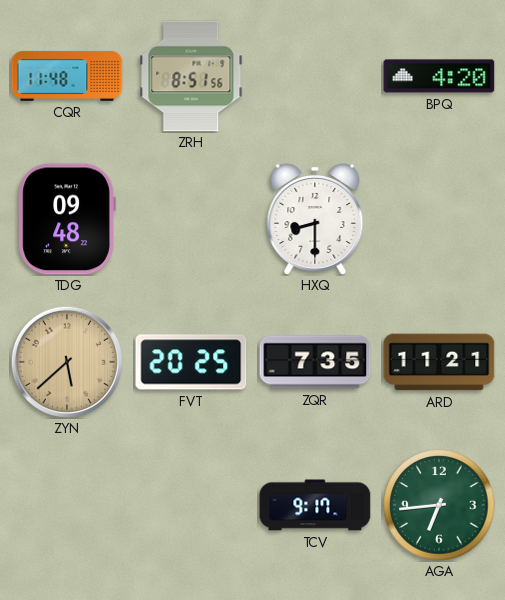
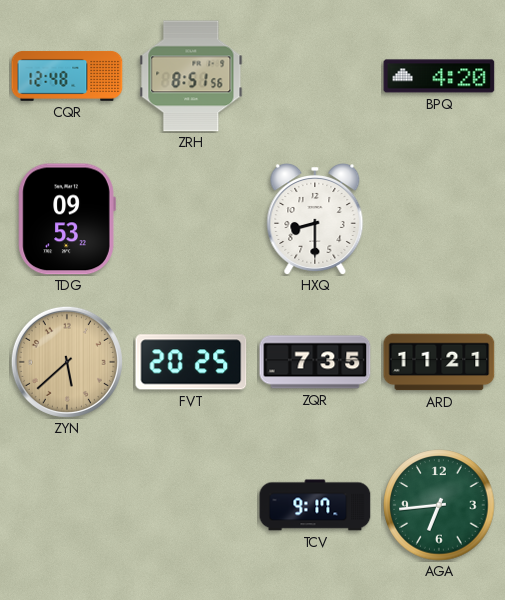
CQR: 11:48 -> 12:48
TDG: 09:48 -> 09:53
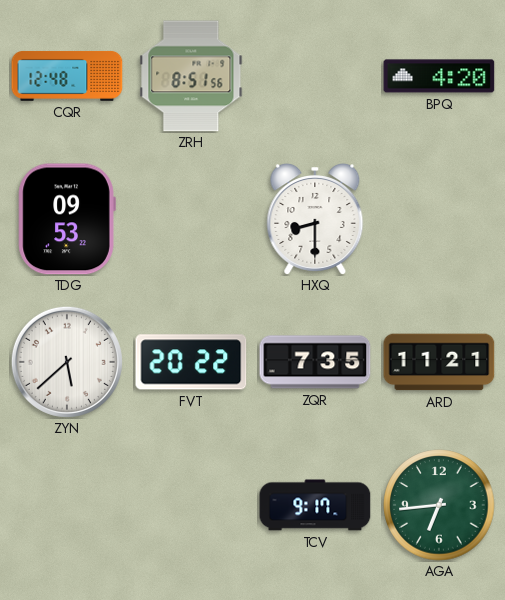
ZYN dial: champagne -> white
FVT: 20:25 -> 20:22
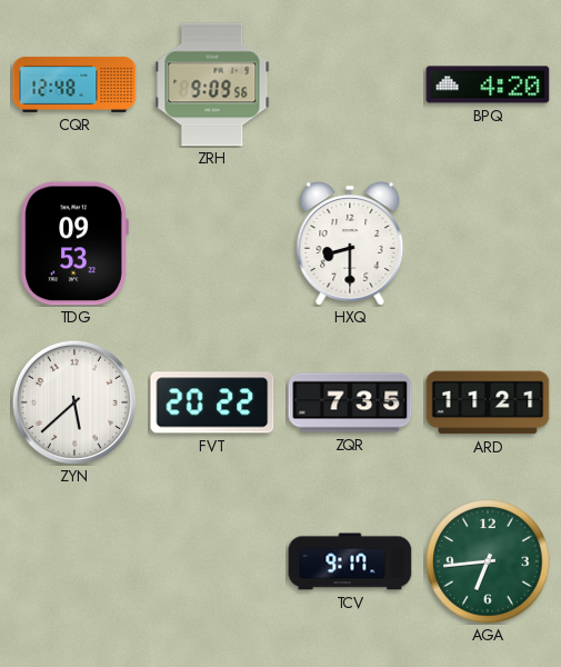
ZRH: 8:51 -> 9:09
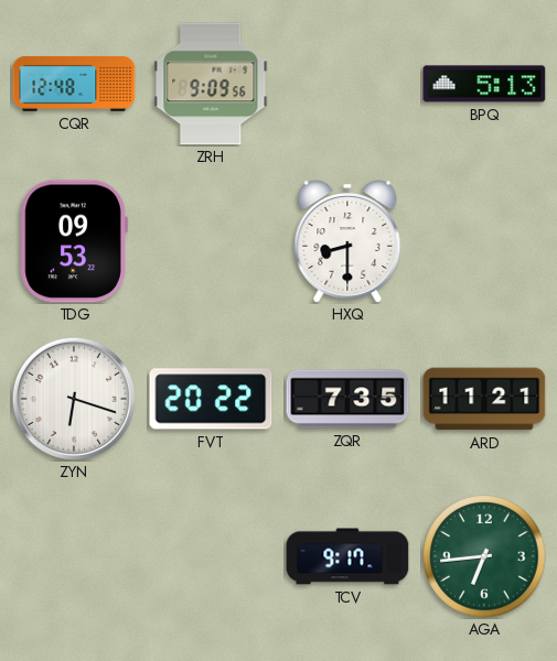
BPQ: 4:20 -> 5:13
ZYN: 5:38 -> 6:18
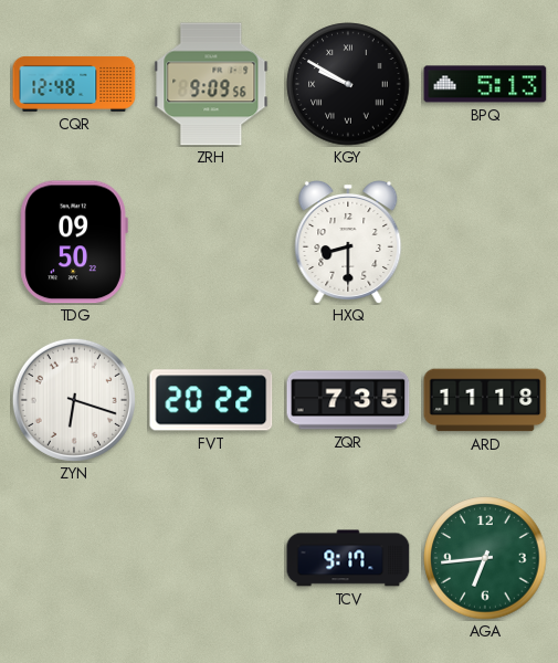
KGY: none -> 9:50
TDG: 09:53 -> 09:50
ARD: 11:21 -> 11:18
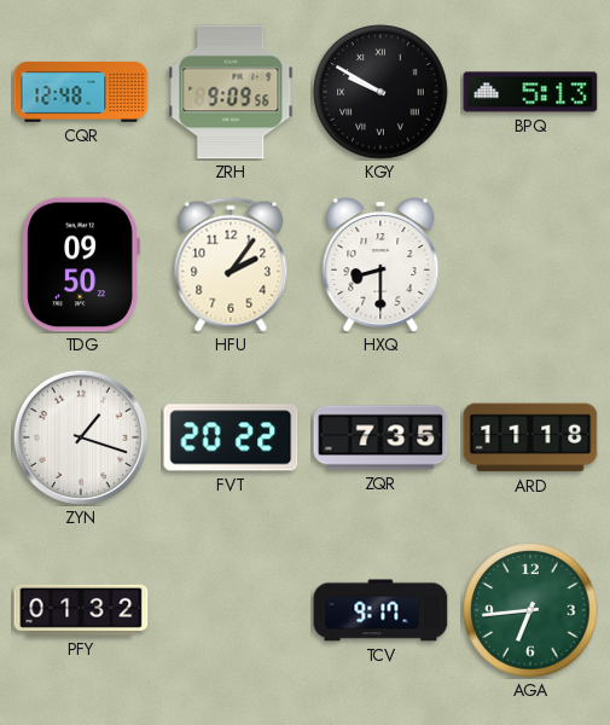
HFU: none -> 2:06
ZYN: 6:18 -> 1:18
PFY: none -> 01:32
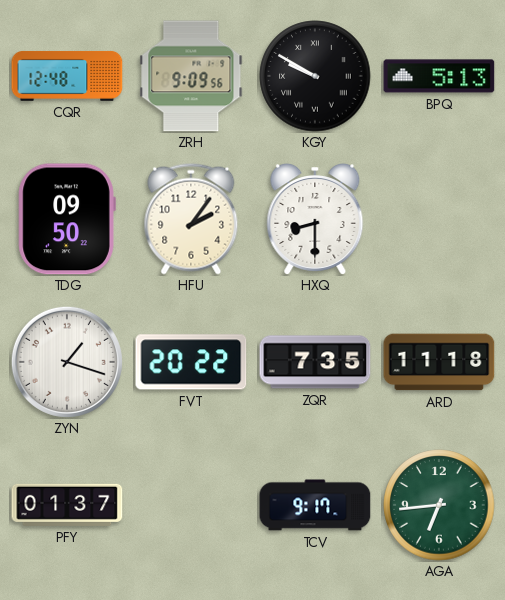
PFY: 01:32 -> 01:37
